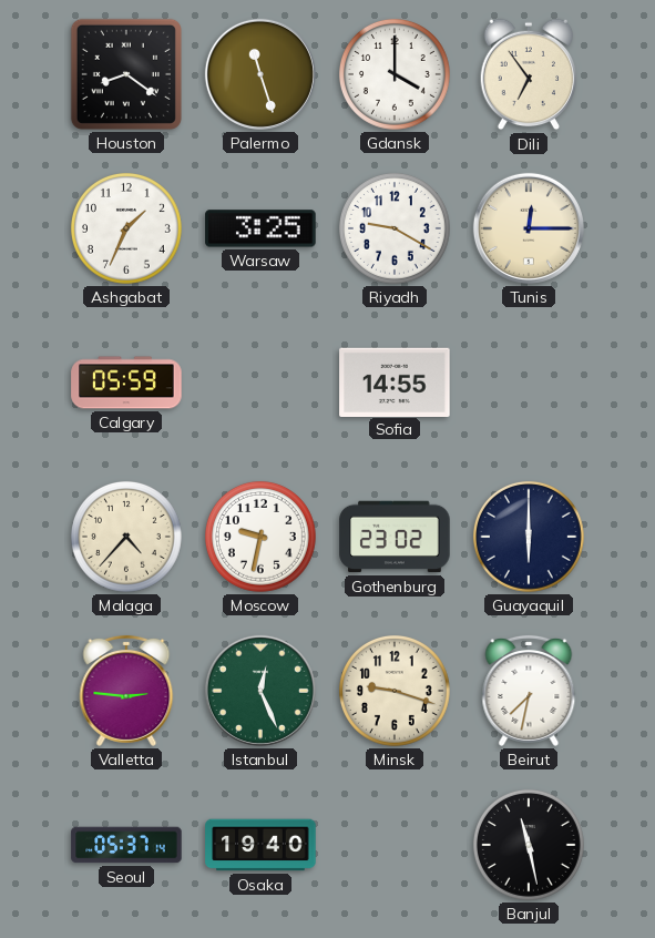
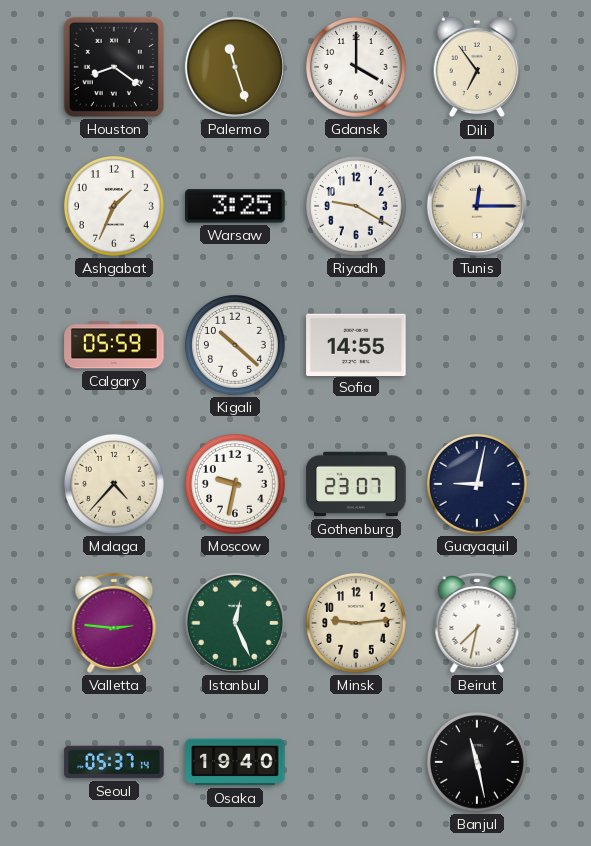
Kigali: none -> 10:22
Gothenburg: 23:02 -> 23:07
Guayaquil: 6:00 -> 9:02
Minsk: 9:18 -> 9:14
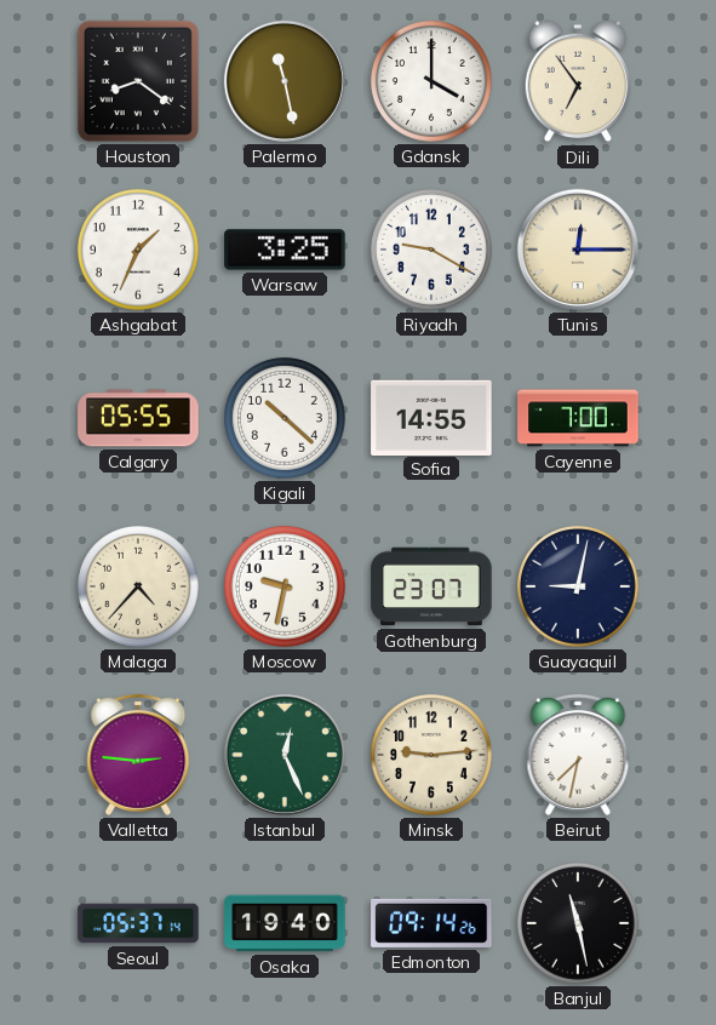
Palermo: 11:27 -> 11:28
Calgary: 05:59 -> 05:55
Cayenne: none -> 7:00
Edmonton: none -> 09:14
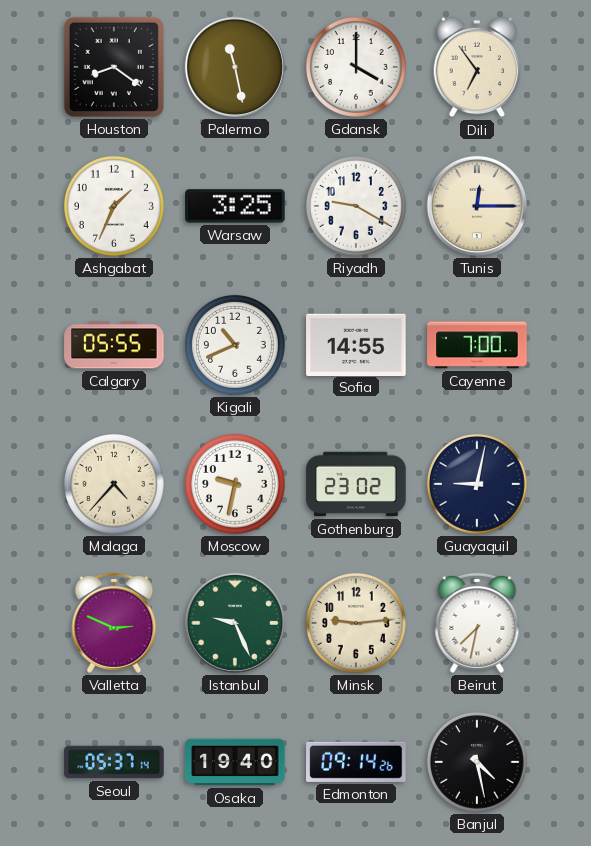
Kigali: 10:22 -> 10:41
Gothenburg: 23:07 -> 23:02
Valletta: 2:46 -> 2:49
Istanbul: 12:26 -> 9:26
Banjul: 11:28 -> 4:28
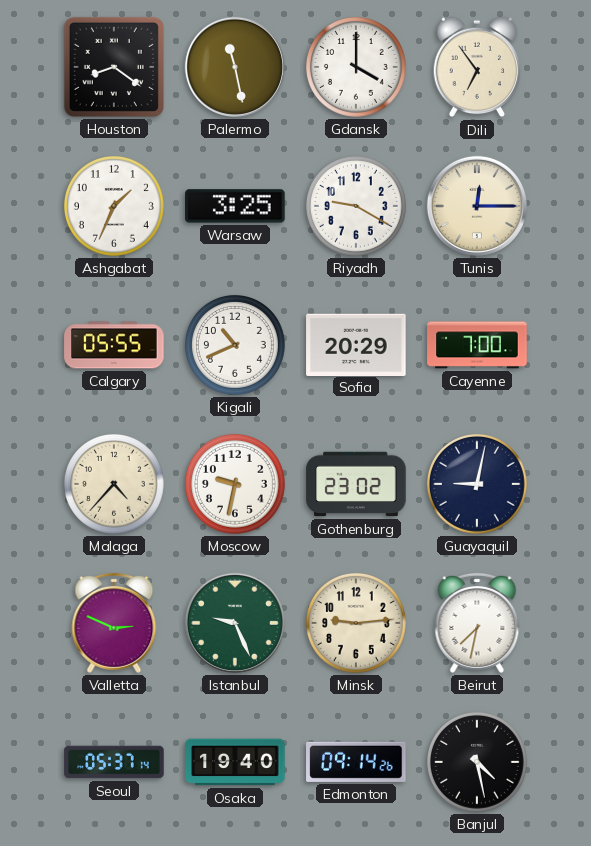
Sofia: 14:55 -> 20:29
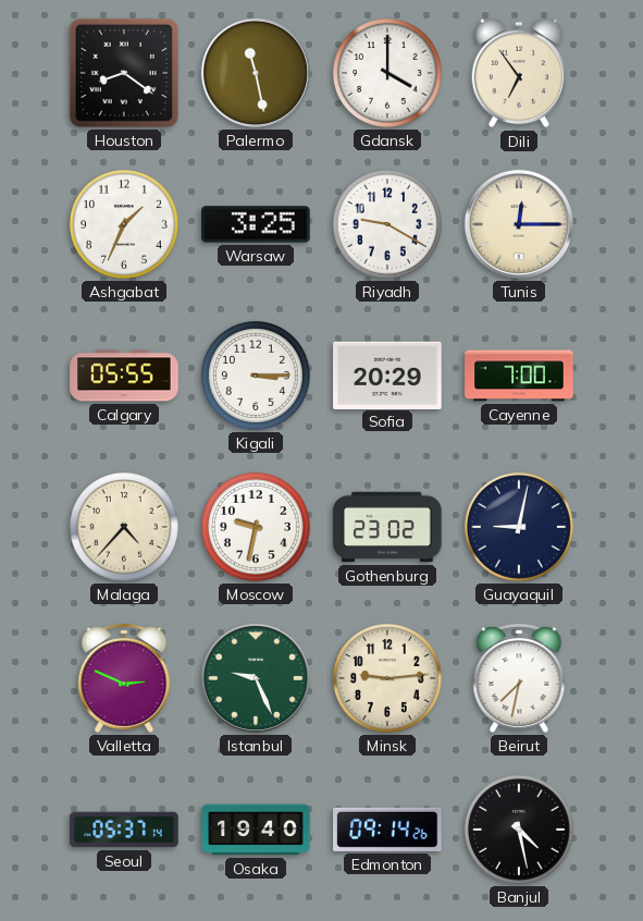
Kigali: 10:41 -> 3:15
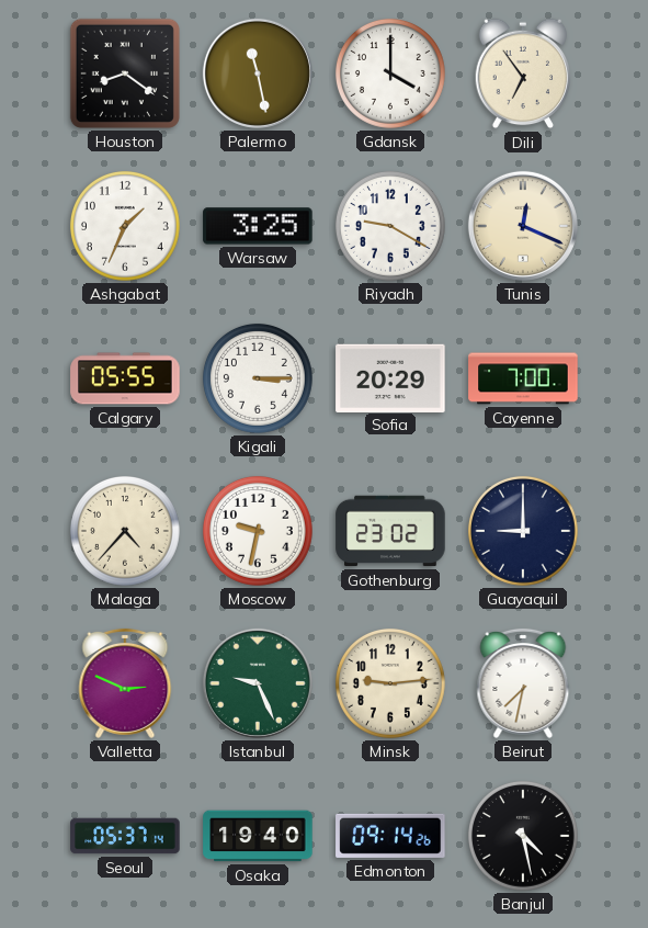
Tunis: 12:15 -> 12:19
Guayaquil: 9:02 -> 9:00
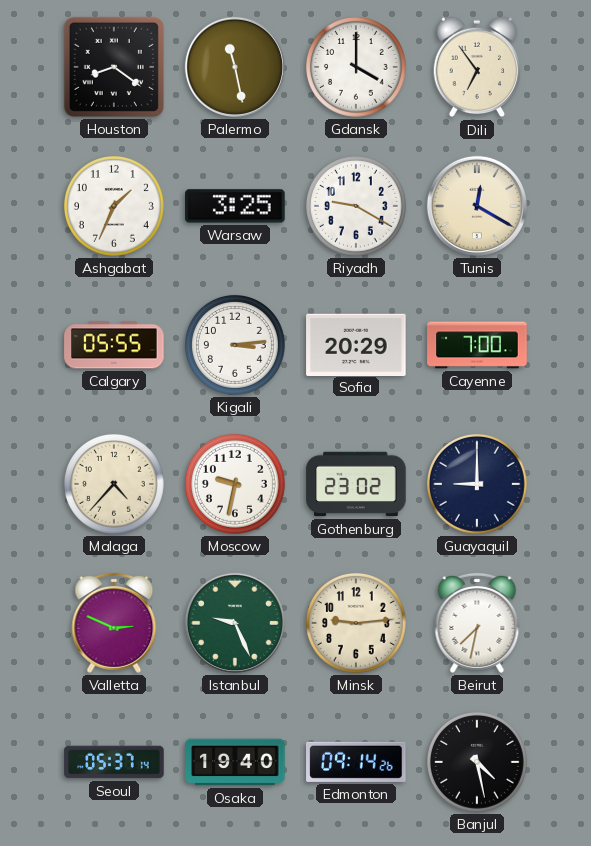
Tunis: 12:19 -> 12:20
Kigali: 3:15 -> 3:14
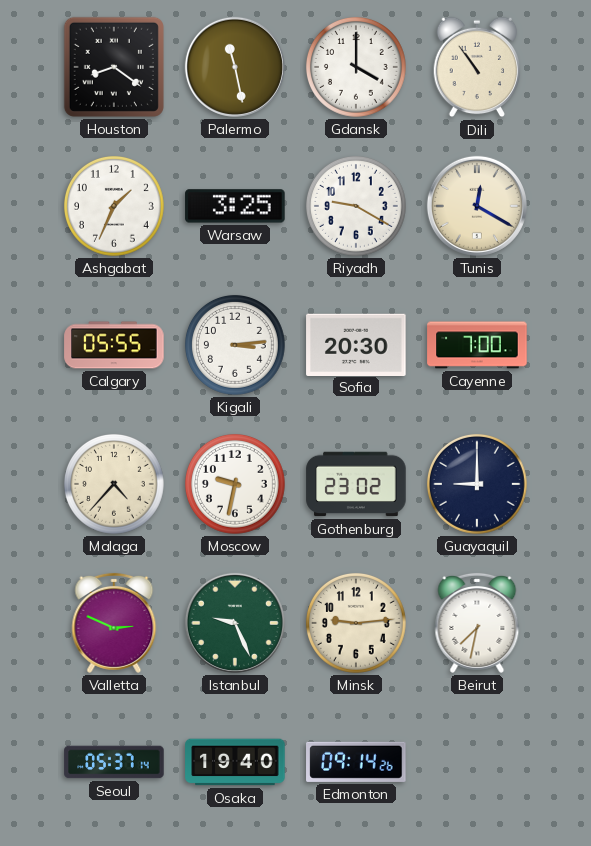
Dili: 6:54 -> 10:54
Sofia: 20:29 -> 20:30
Banjul: 4:28 -> none
